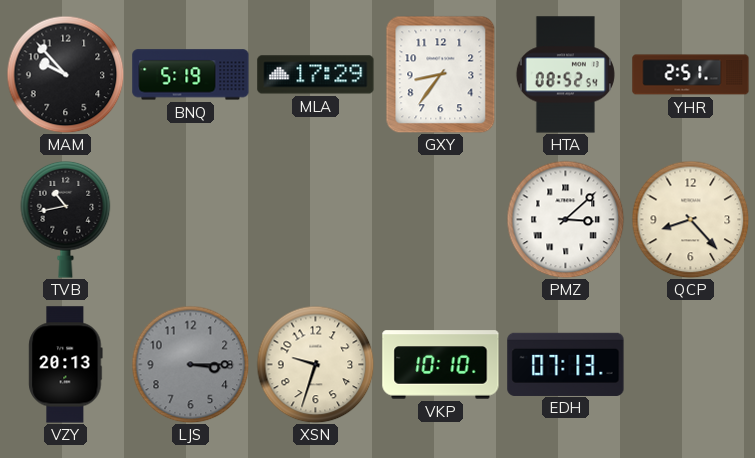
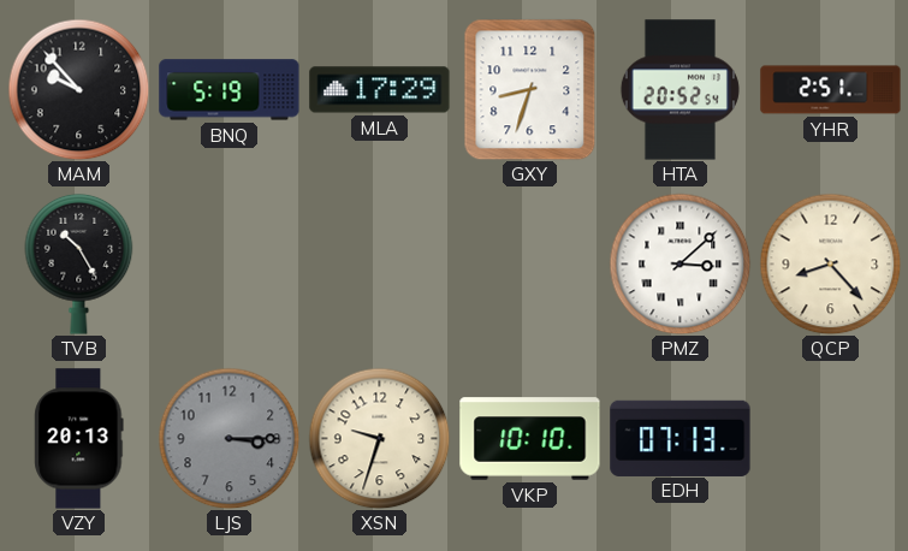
GXY: 8:36 -> 8:33
HTA: 08:52 -> 20:52
TVB: 10:43 -> 10:25
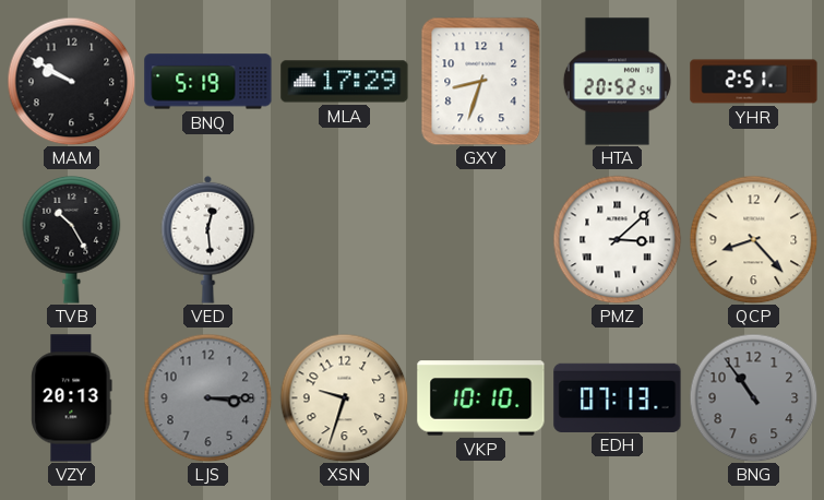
MAM: 9:53 -> 9:50
VED: none -> 12:29
BNG: none -> 10:54
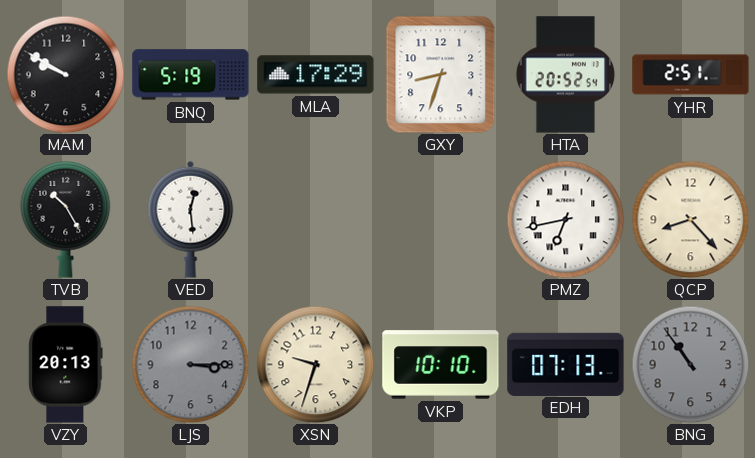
PMZ: 3:08 -> 6:43
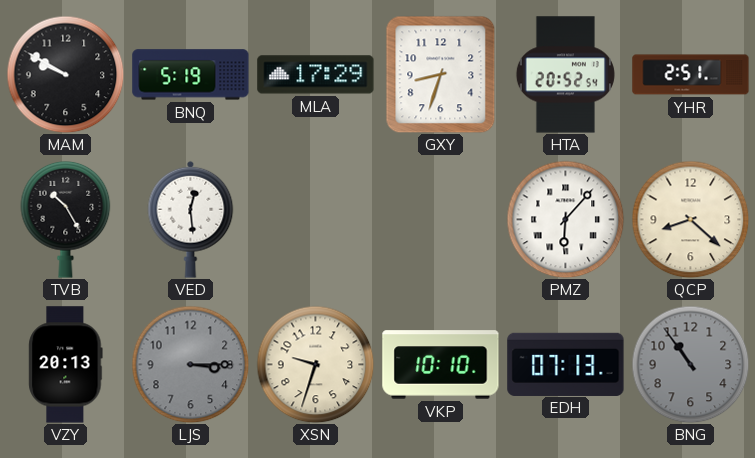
PMZ: 6:43 -> 6:07
QCP: 8:23 -> 8:22
